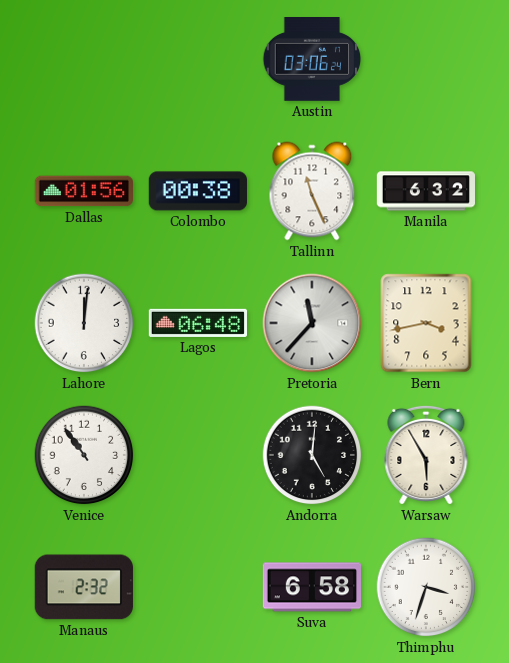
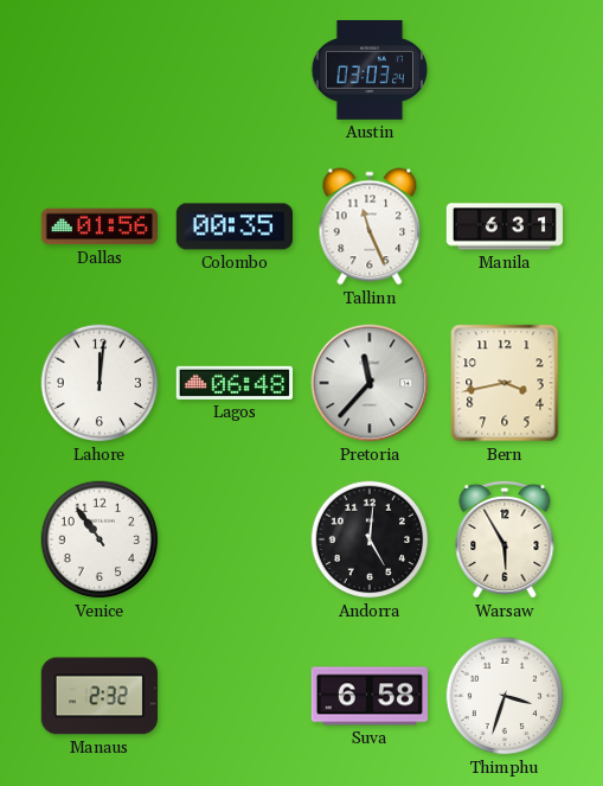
Austin: 03:06 -> 03:03
Colombo: 00:38 -> 00:35
Manila: 6:32 -> 6:31
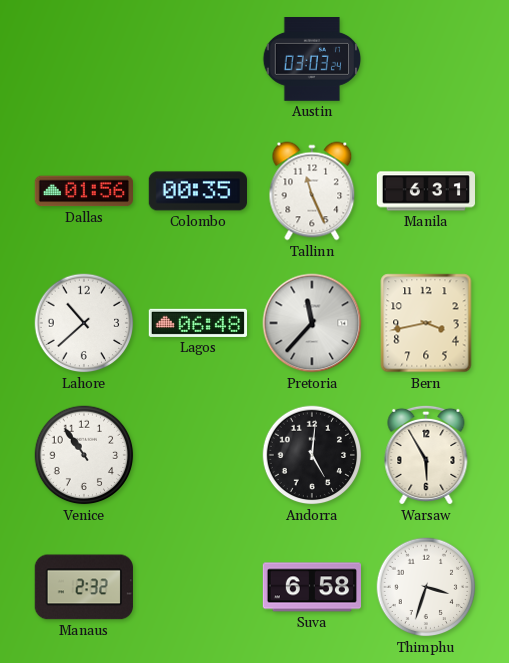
Lahore: 12:01 -> 10:38
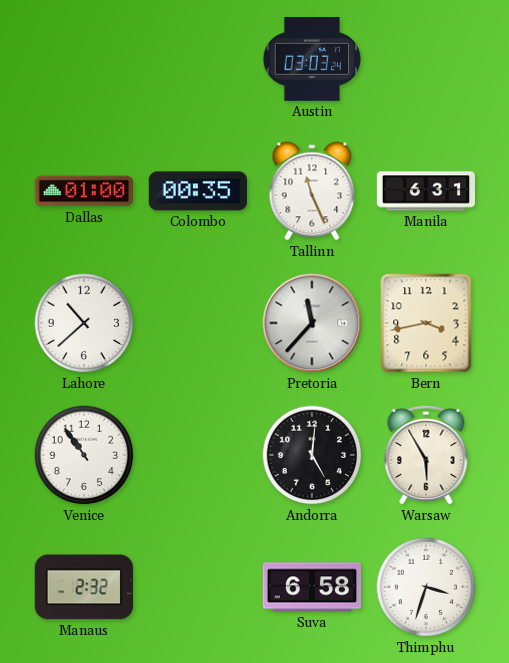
Dallas: 01:56 -> 01:00
Lagos: 06:48 -> none
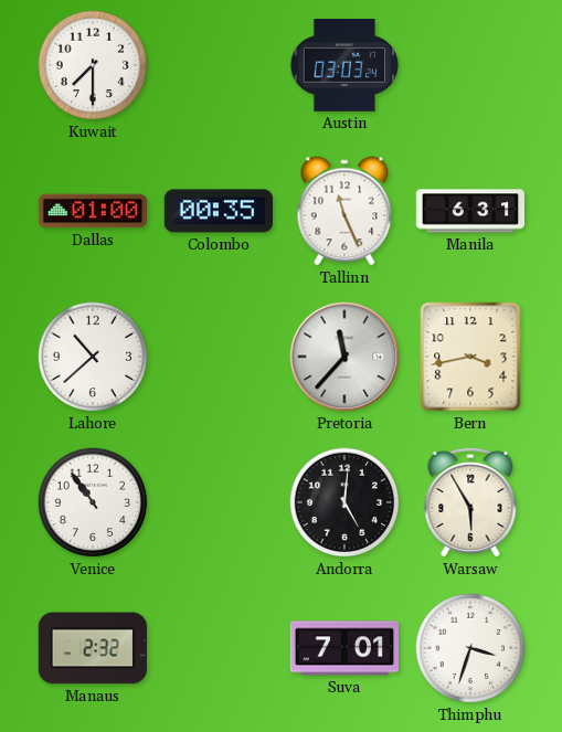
Kuwait: none -> 7:30
Suva: 6:58 -> 7:01
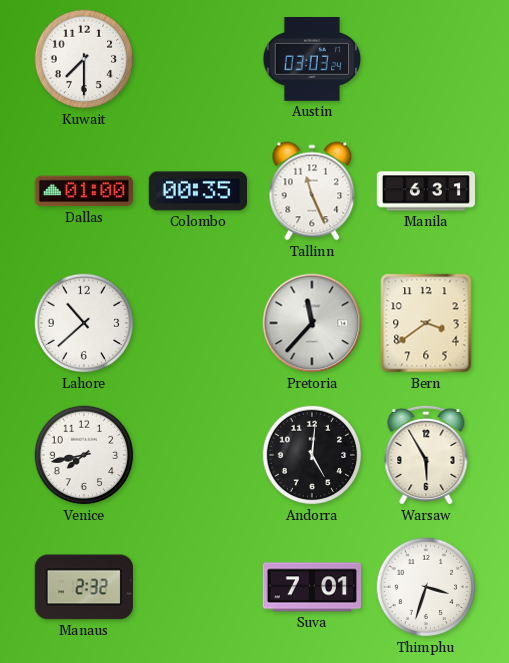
Bern: 3:43 -> 3:39
Venice: 10:54 -> 7:43
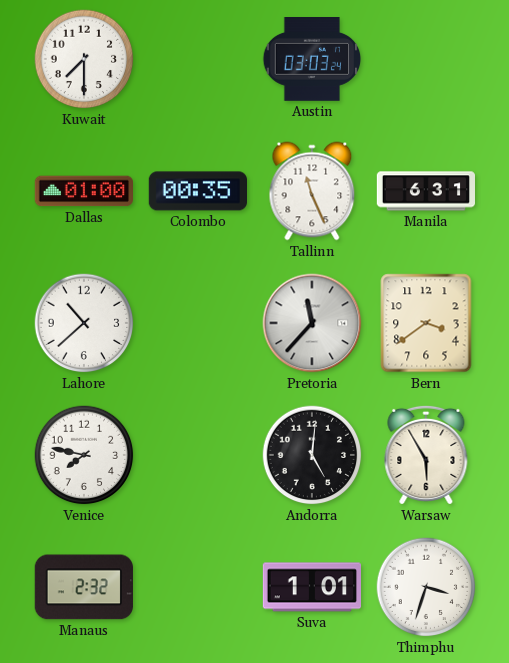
Venice: 7:43 -> 7:47
Suva: 7:01 -> 1:01
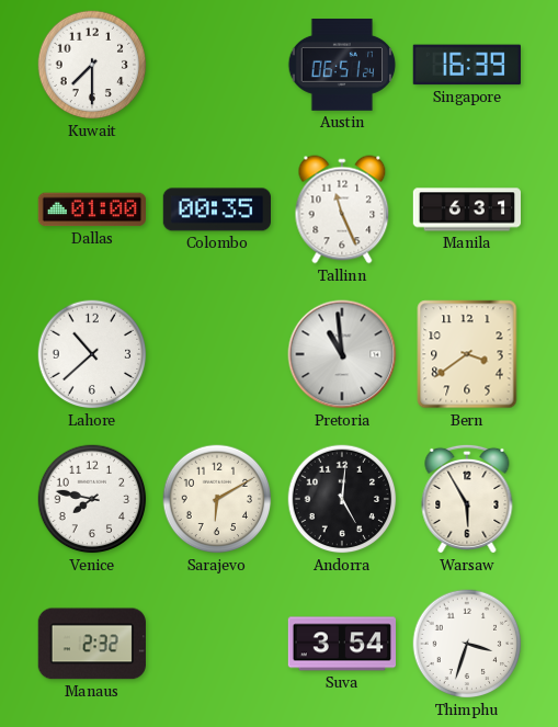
Austin: 03:03 -> 06:51
Singapore: none -> 16:39
Pretoria: 11:37 -> 10:59
Sarajevo: none -> 6:10
Suva: 1:01 -> 3:54
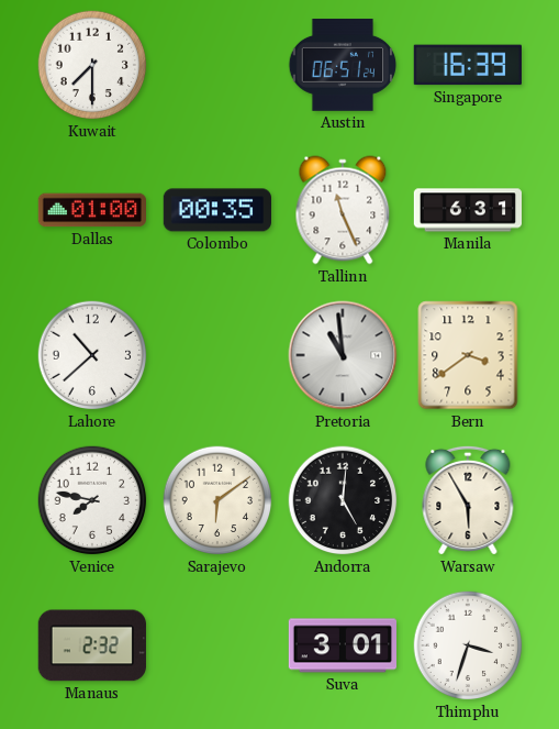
Sarajevo: 6:10 -> 6:09
Suva: 3:54 -> 3:01
